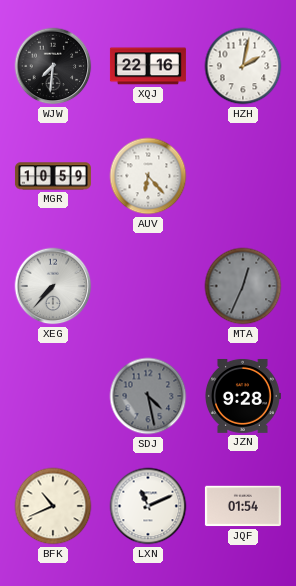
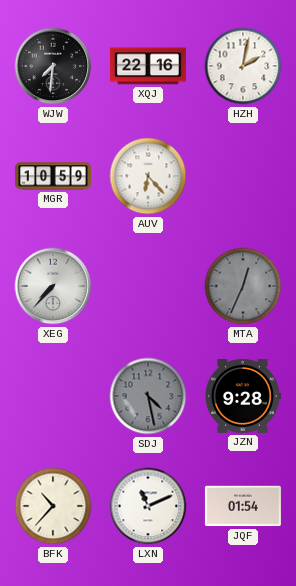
BFK: 10:41 -> 10:37
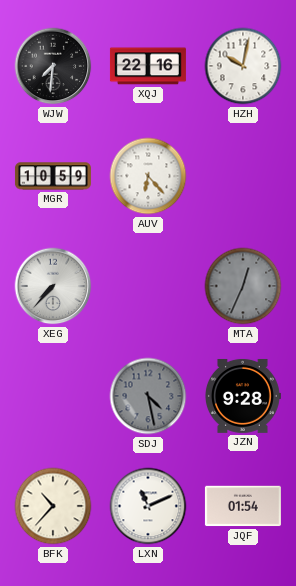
HZH: 2:02 -> 10:02
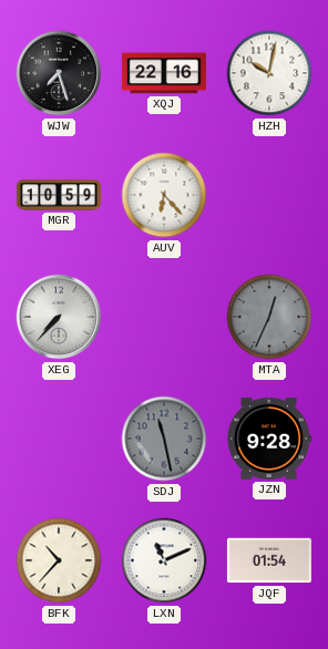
WJW: 7:31 -> 7:27
SDJ: 4:28 -> 11:28
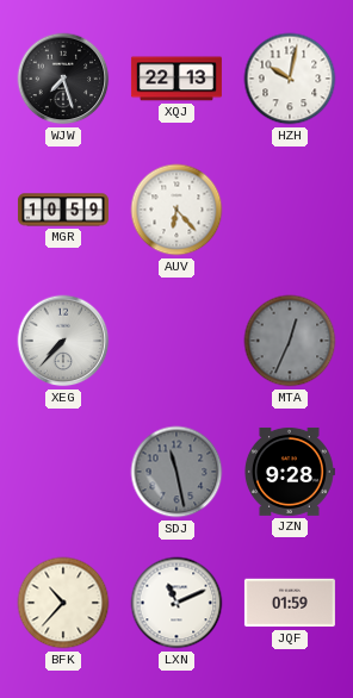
XQJ: 22:16 -> 22:13
JQF: 01:54 -> 01:59
